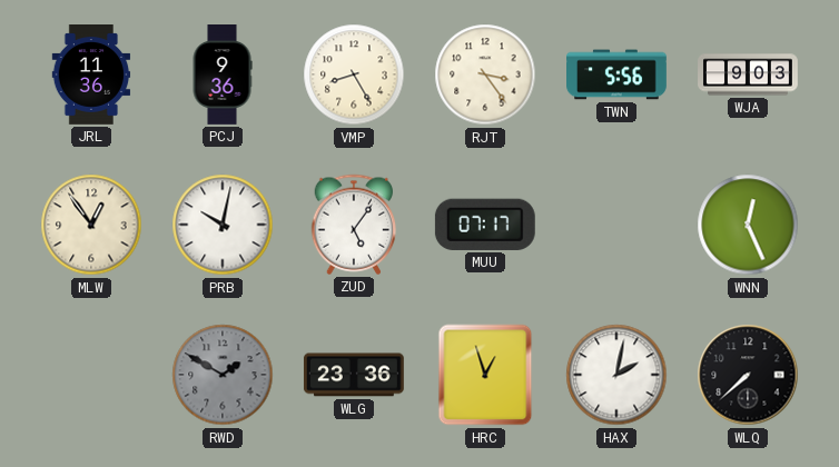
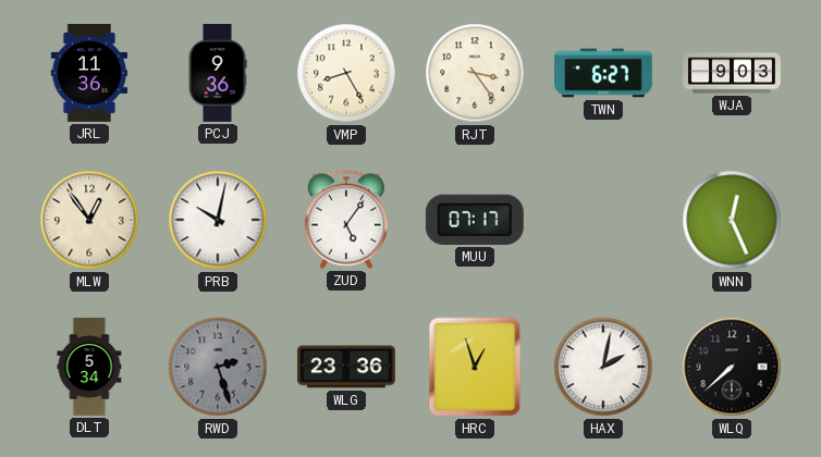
TWN: 5:56 -> 6:27
DLT: none -> 5:34
RWD: 1:50 -> 2:27
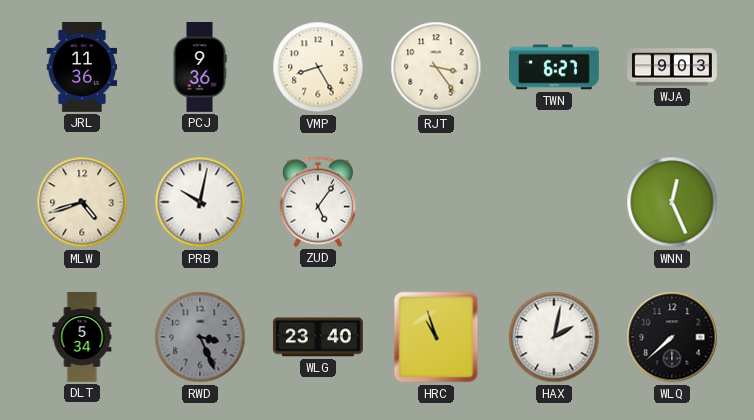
MLW: 12:54 -> 4:42
MUU: 07:17 -> none
RWD: 2:27 -> 3:26
WLG: 23:36 -> 23:40
HRC: 12:57 -> 10:57
